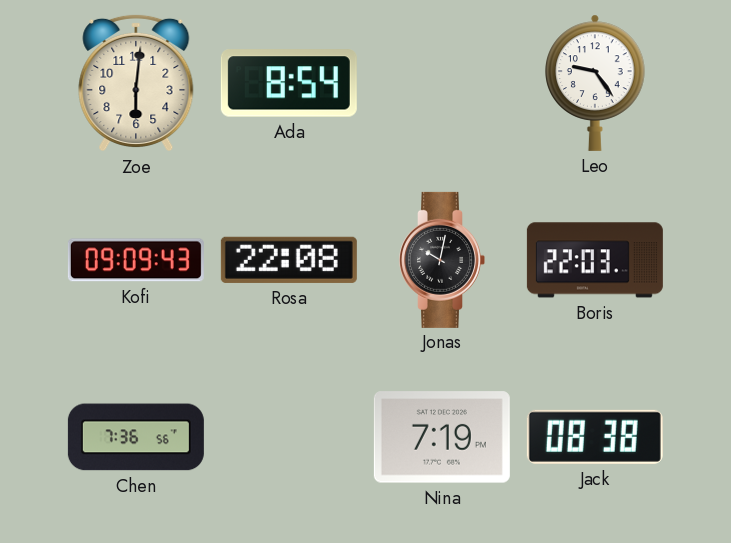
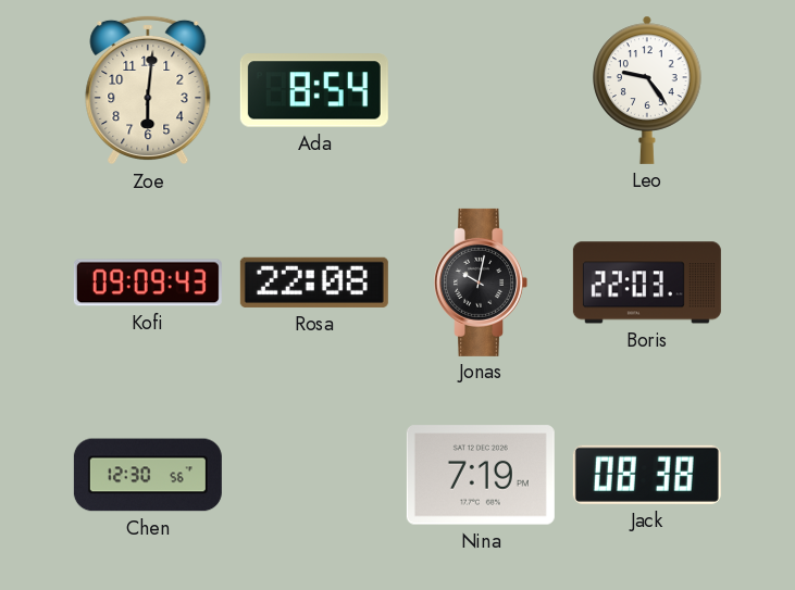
Chen: 7:36 -> 12:30
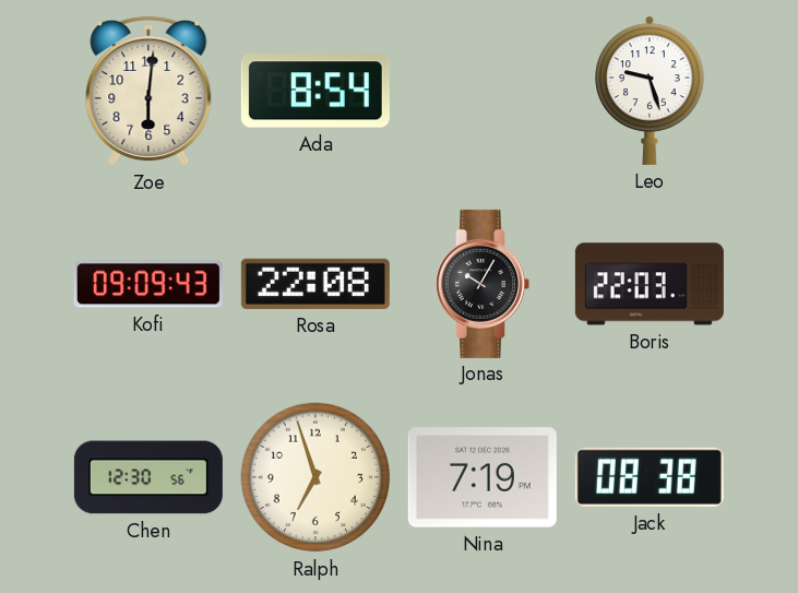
Leo: 9:24 -> 9:27
Jonas: 10:02 -> 10:05
Ralph: none -> 6:57
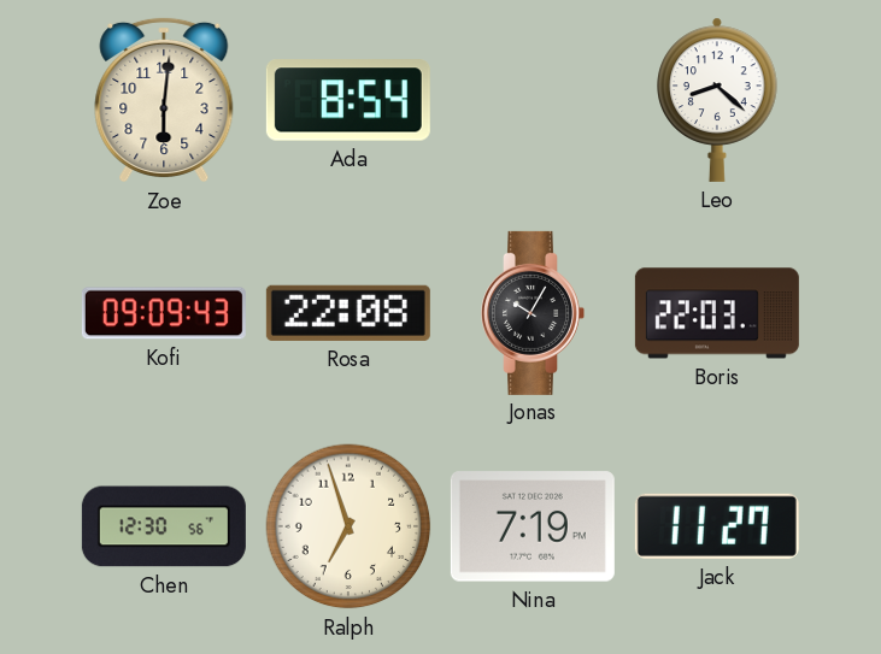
Leo: 9:27 -> 8:22
Jack: 08:38 -> 11:27
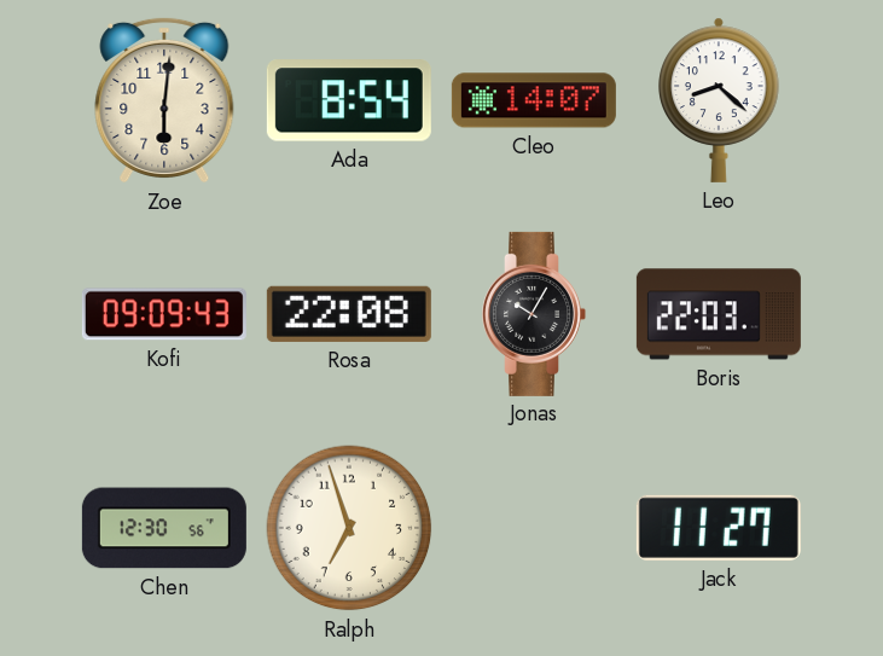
Cleo: none -> 14:07
Nina: 7:19 -> none
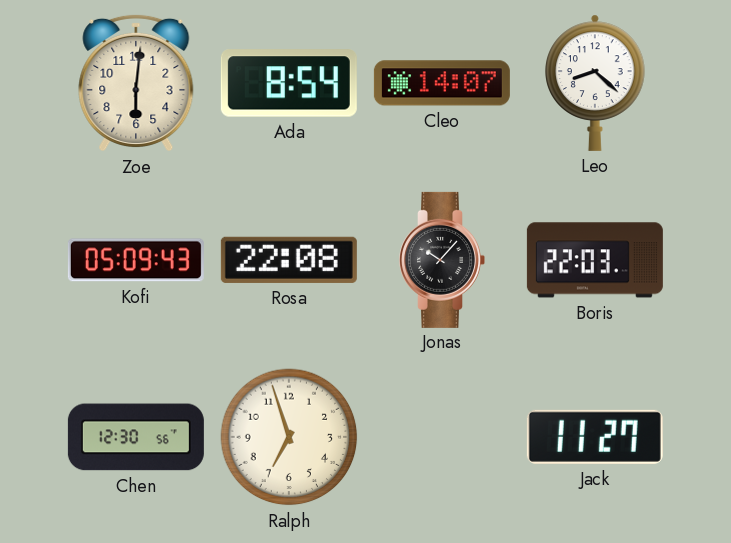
Kofi: 09:09 -> 05:09
Jonas: 10:05 -> 10:07
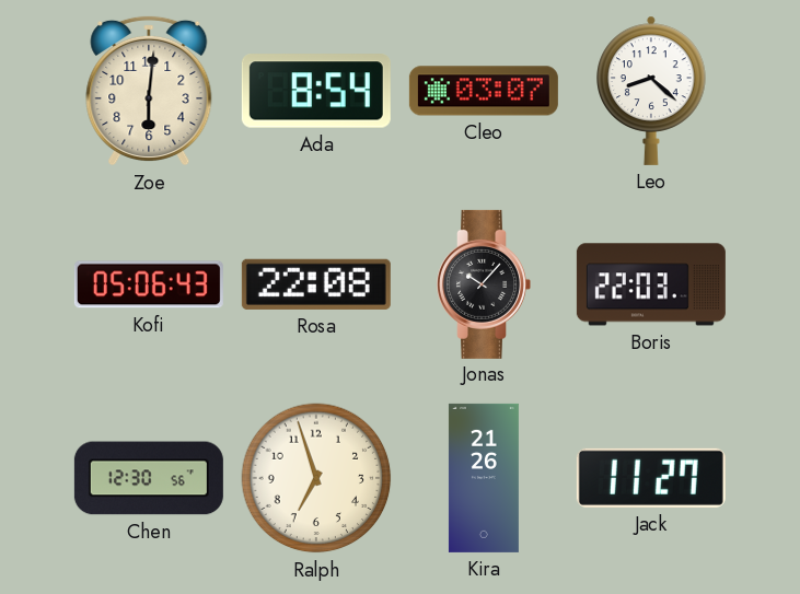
Cleo: 14:07 -> 03:07
Kofi: 05:09 -> 05:06
Kira: none -> 21:26
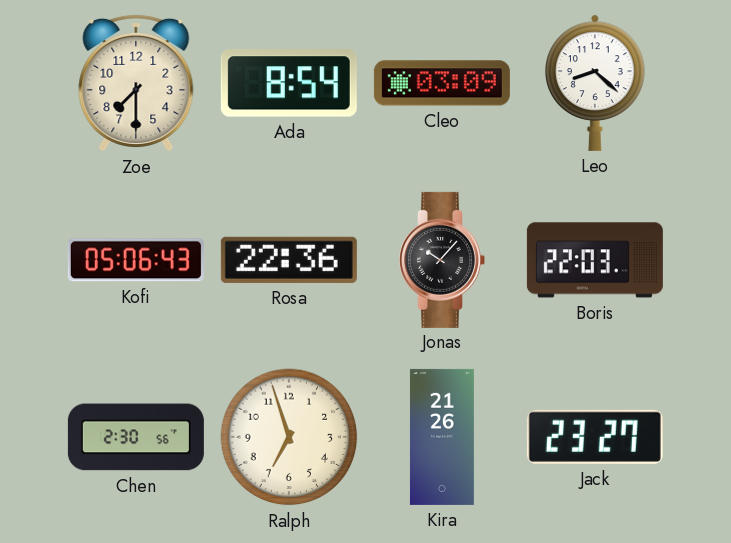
Zoe: 6:01 -> 7:30
Cleo: 03:07 -> 03:09
Rosa: 22:08 -> 22:36
Chen: 12:30 -> 2:30
Jack: 11:27 -> 23:27
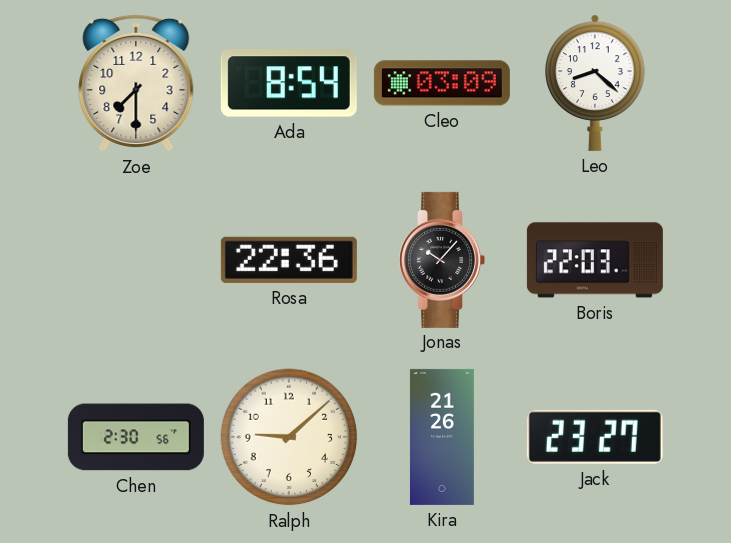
Kofi: 05:06 -> none
Ralph: 6:57 -> 9:08
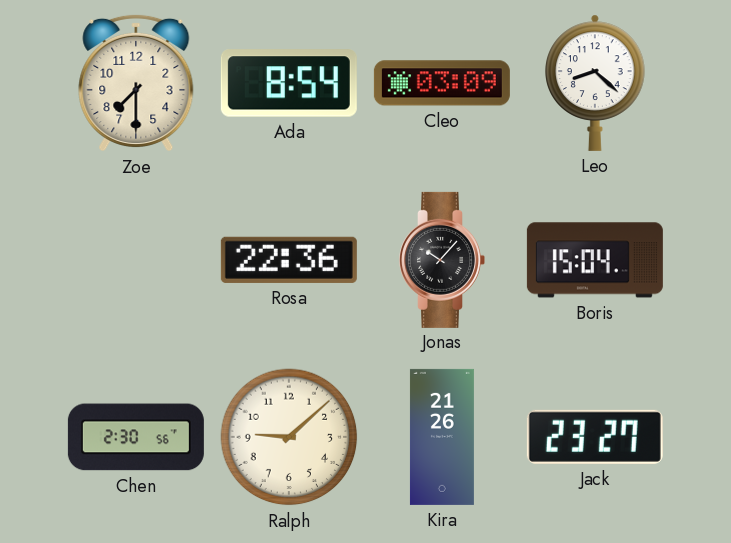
Boris: 22:03 -> 15:04
